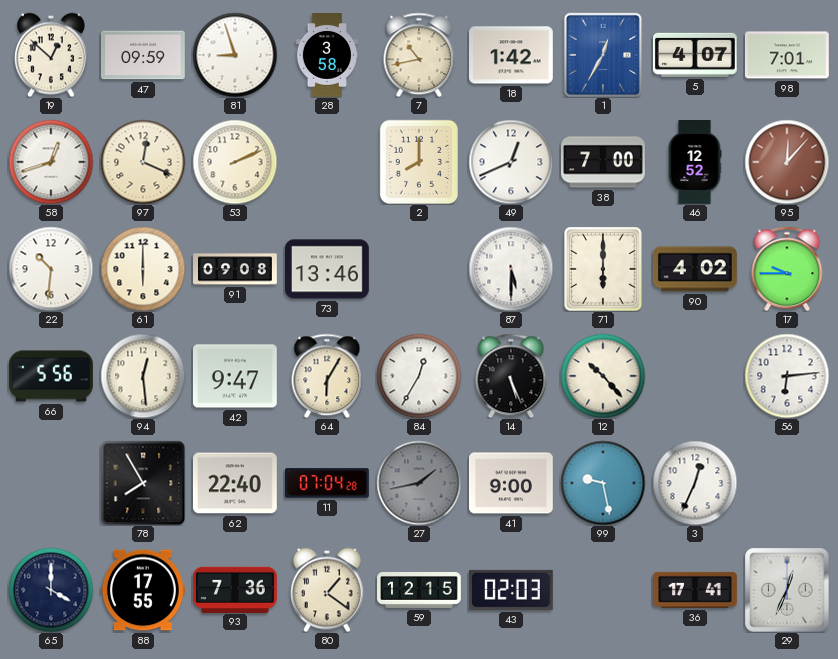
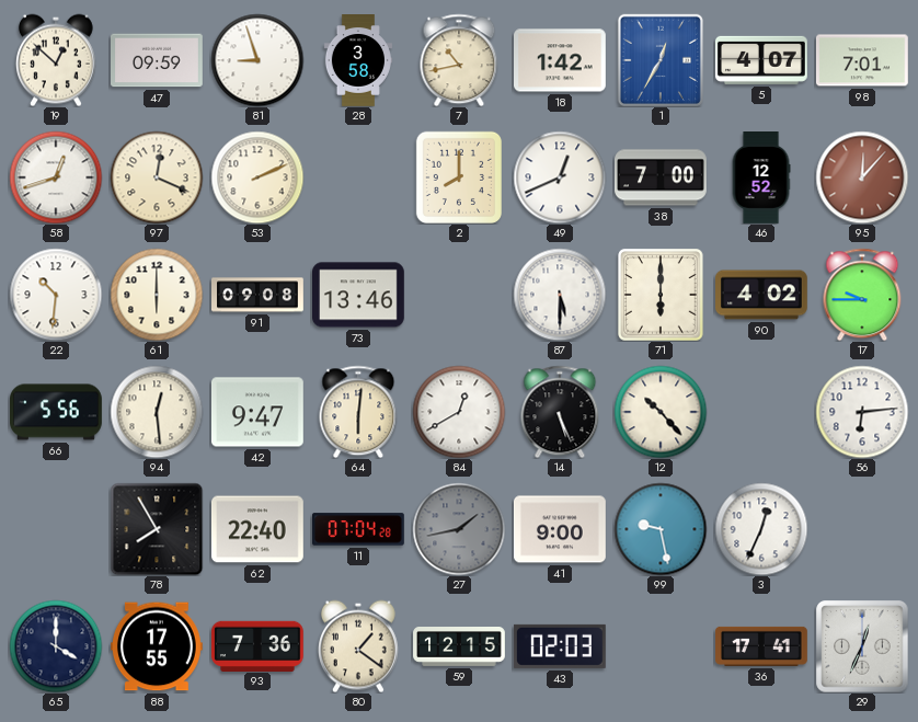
64: 6:05 -> 6:01
84: 12:35 -> 12:40
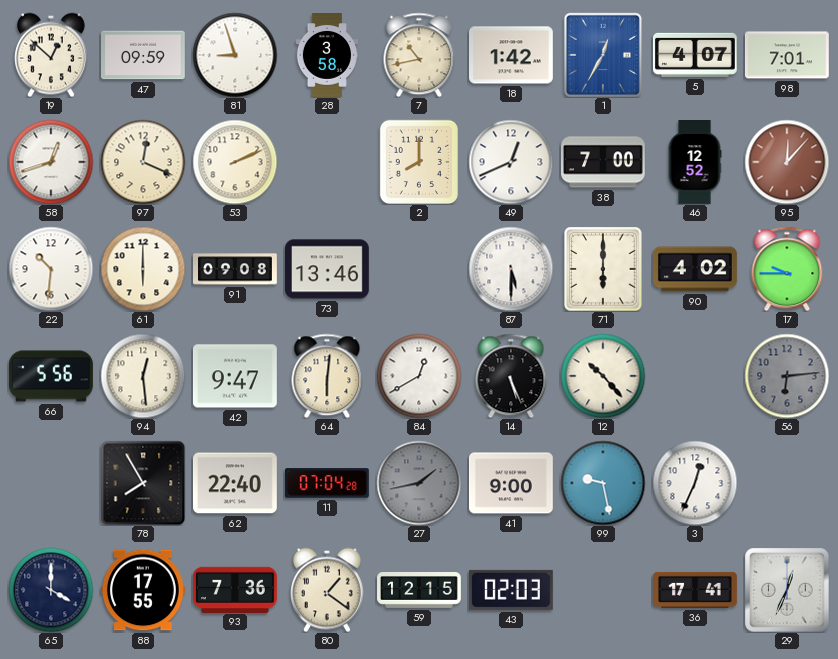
56 dial: white -> grey
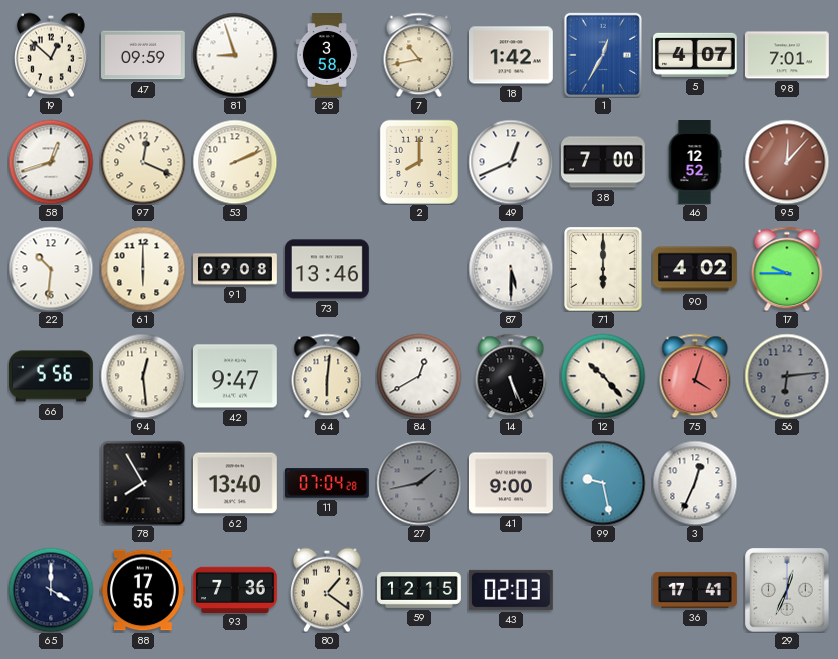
75: none -> 4:03
62: 22:40 -> 13:40
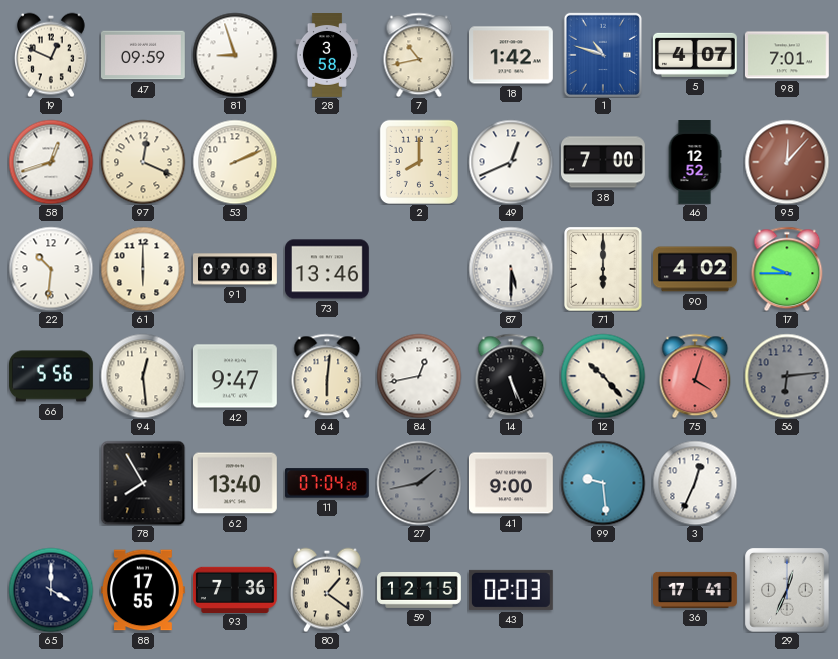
19: 12:52 -> 12:49
1: 12:35 -> 10:48
84: 12:40 -> 12:43
99: 9:28 -> 9:29
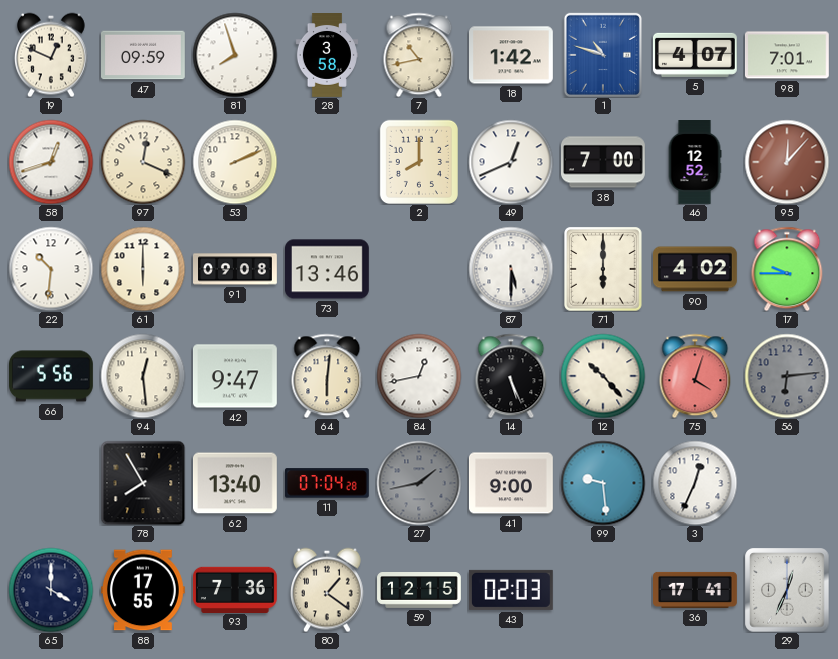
81: 8:57 -> 7:57
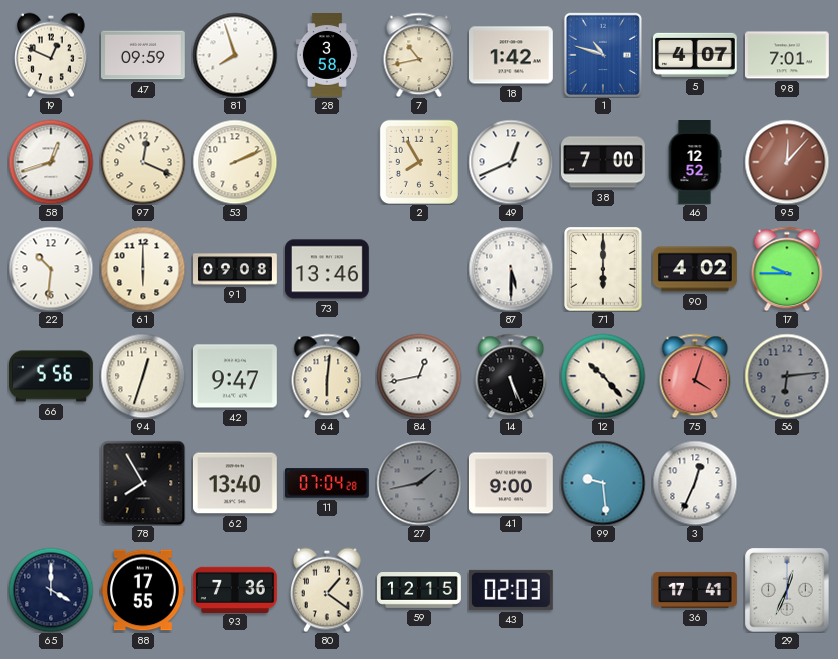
2: 8:00 -> 7:55
94: 12:29 -> 12:33
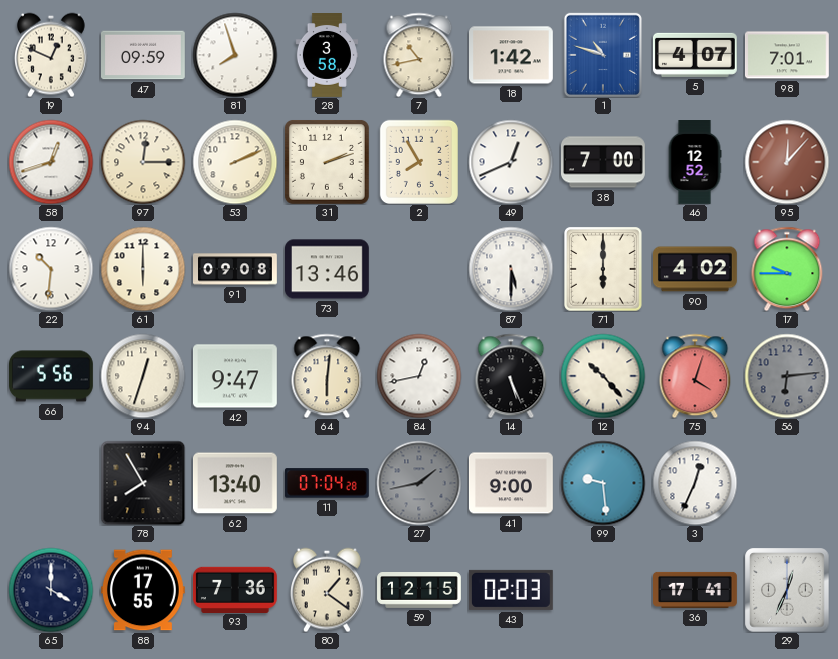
97: 12:19 -> 12:15
31: none -> 2:12
